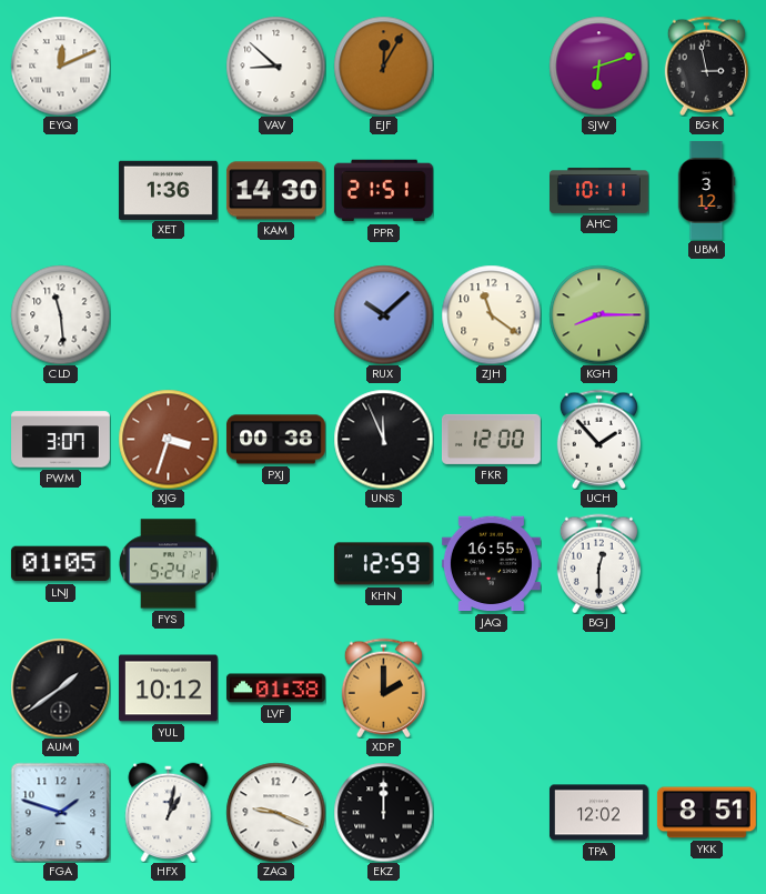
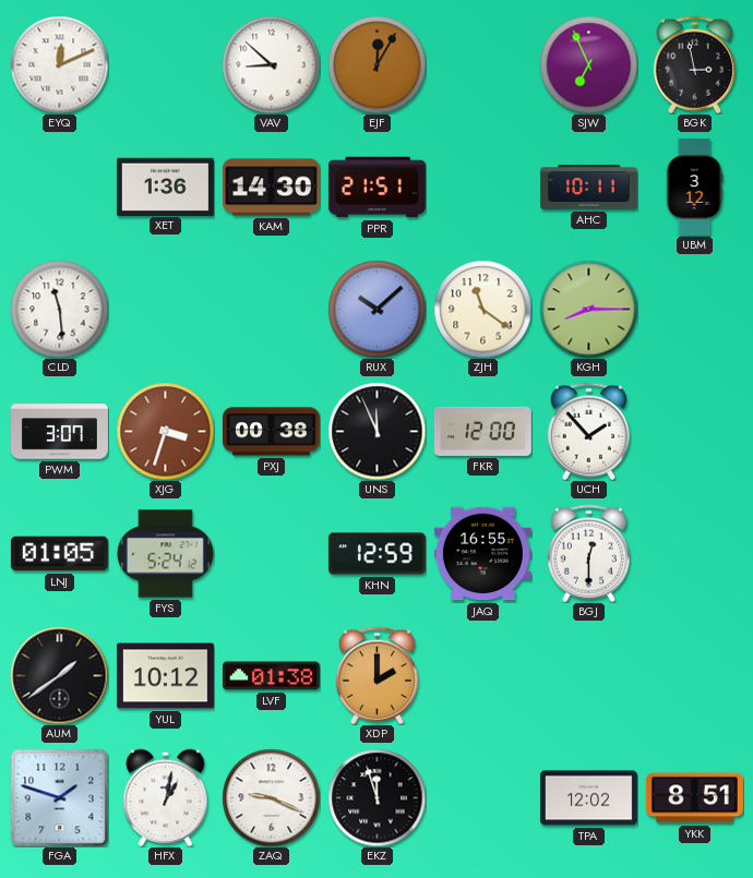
SJW: 6:12 -> 6:56
EKZ: 12:00 -> 11:57
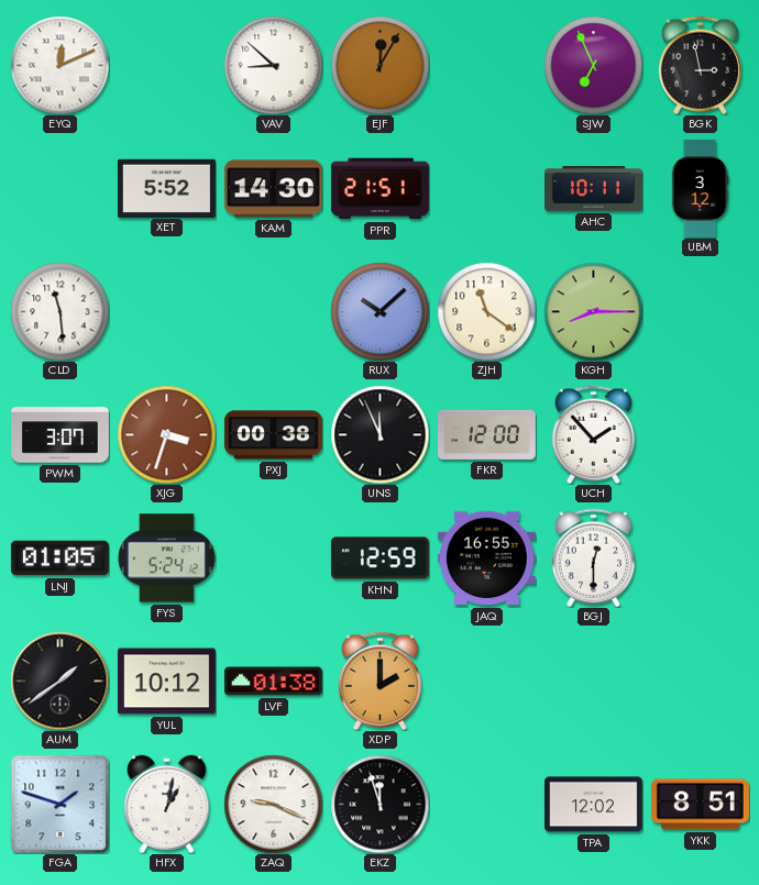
XET: 1:36 -> 5:52
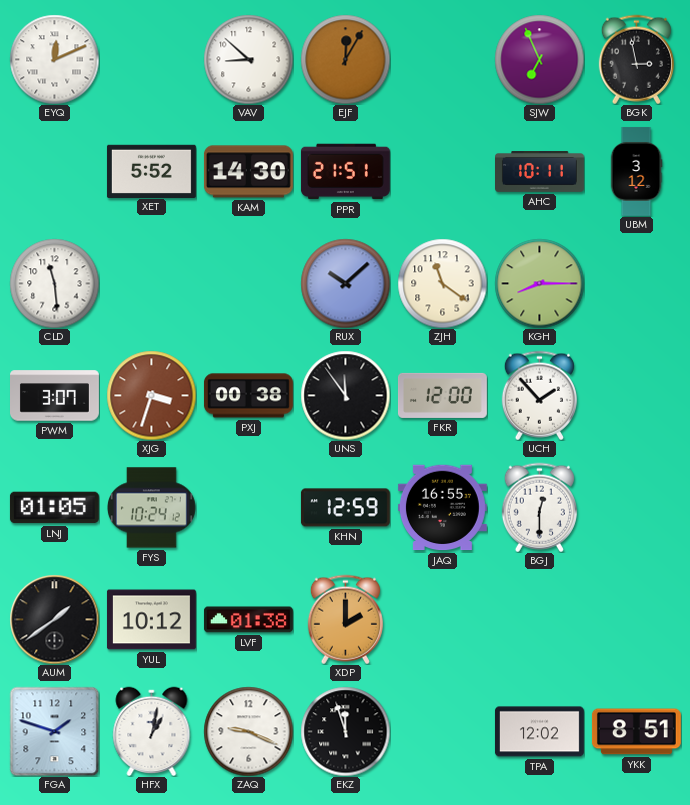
UNS: 11:56 -> 11:54
FYS: 5:24 -> 10:24
